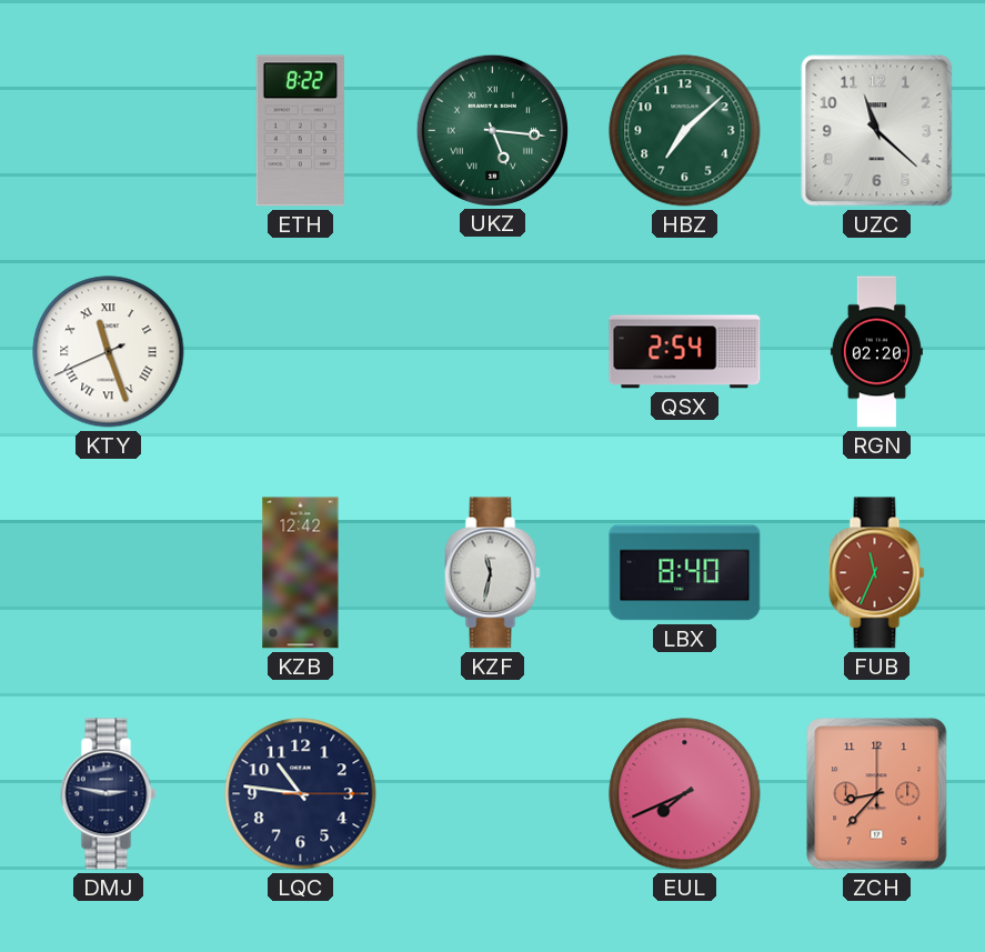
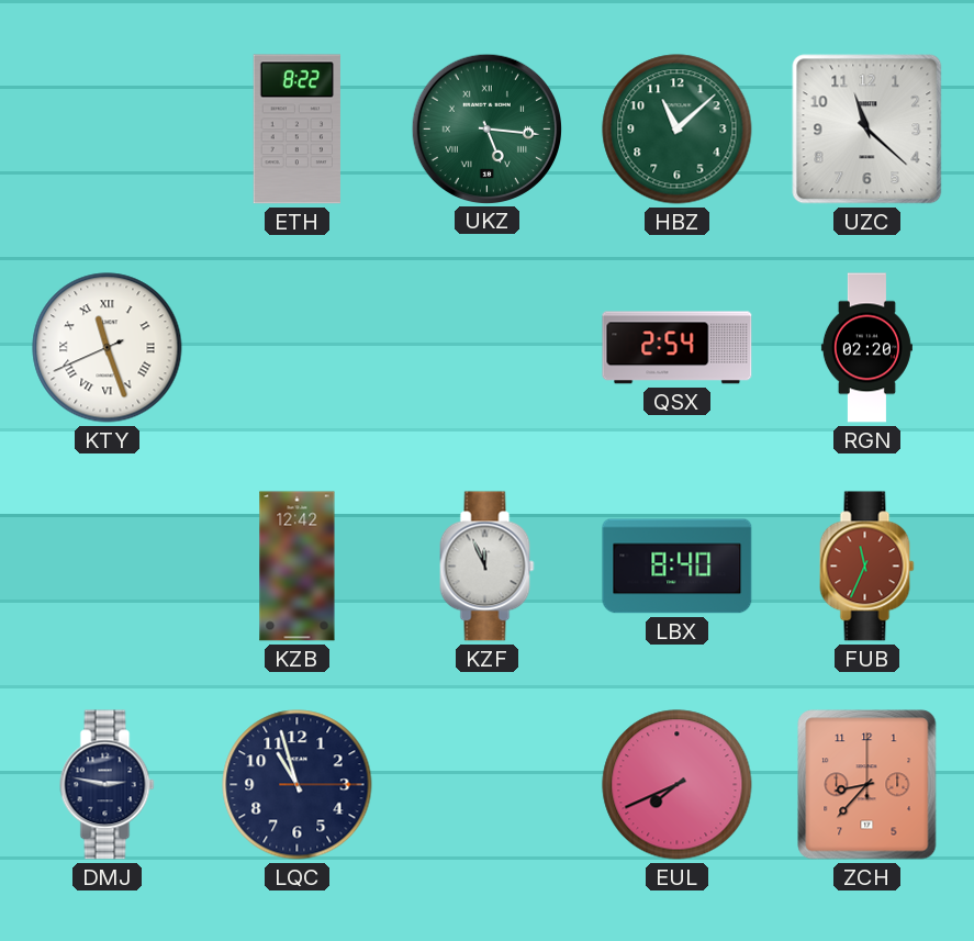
HBZ: 7:08 -> 11:08
KZF: 11:32 -> 11:56
LQC: 10:46 -> 10:57
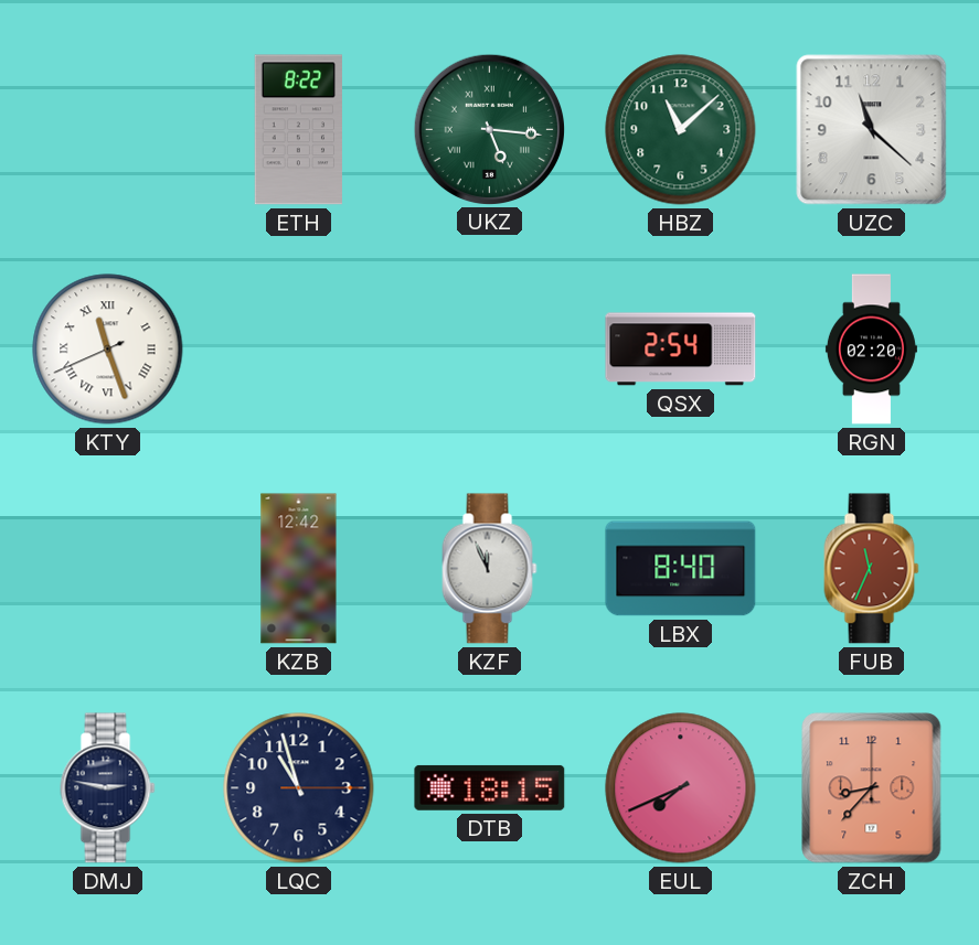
DTB: none -> 18:15
